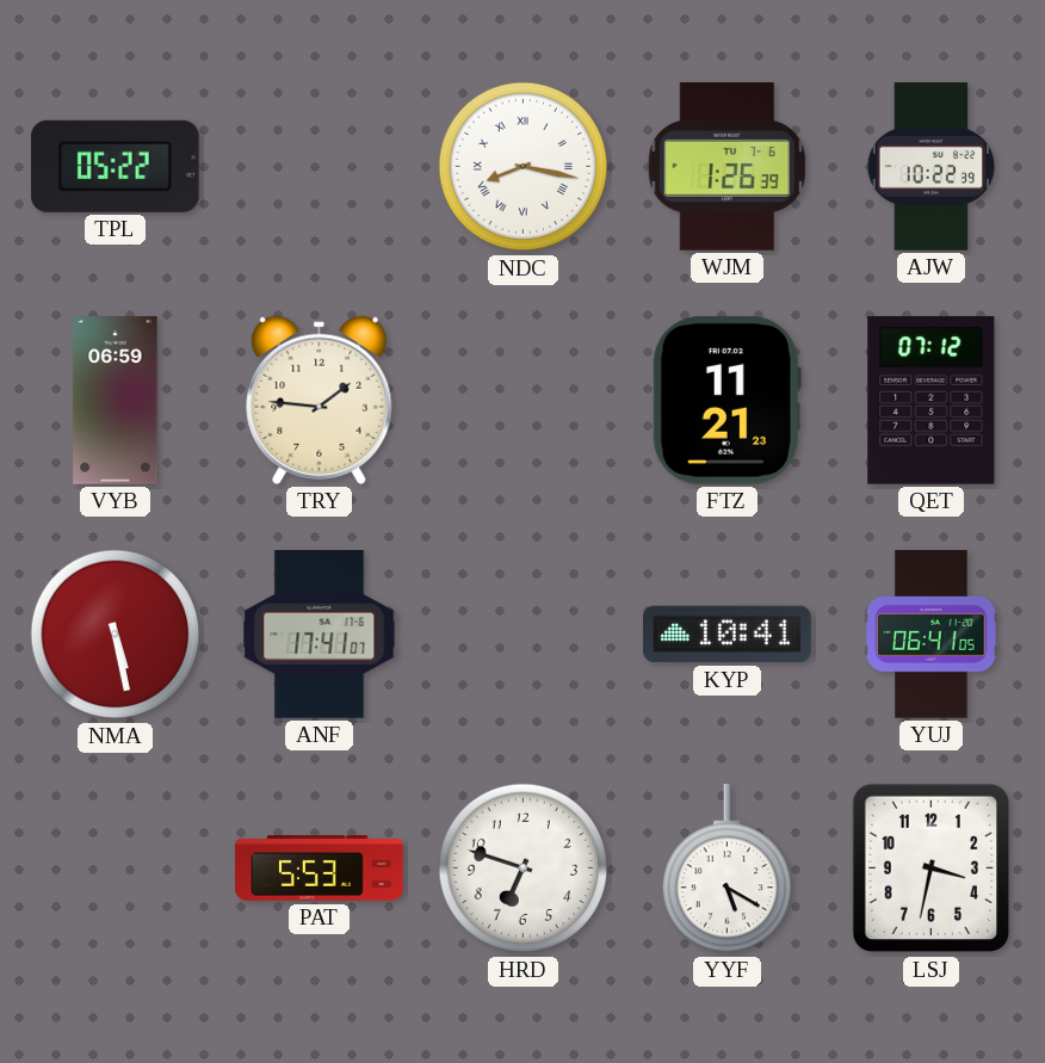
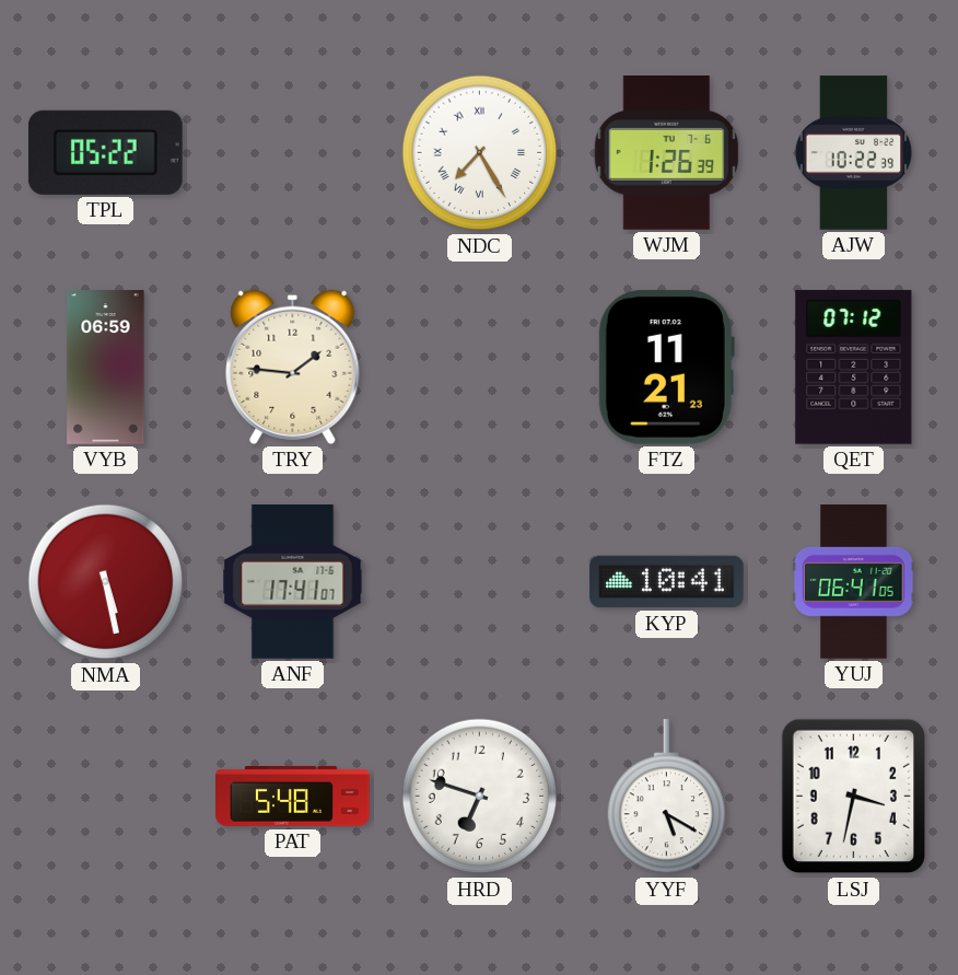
NDC: 8:17 -> 7:25
PAT: 5:53 -> 5:48
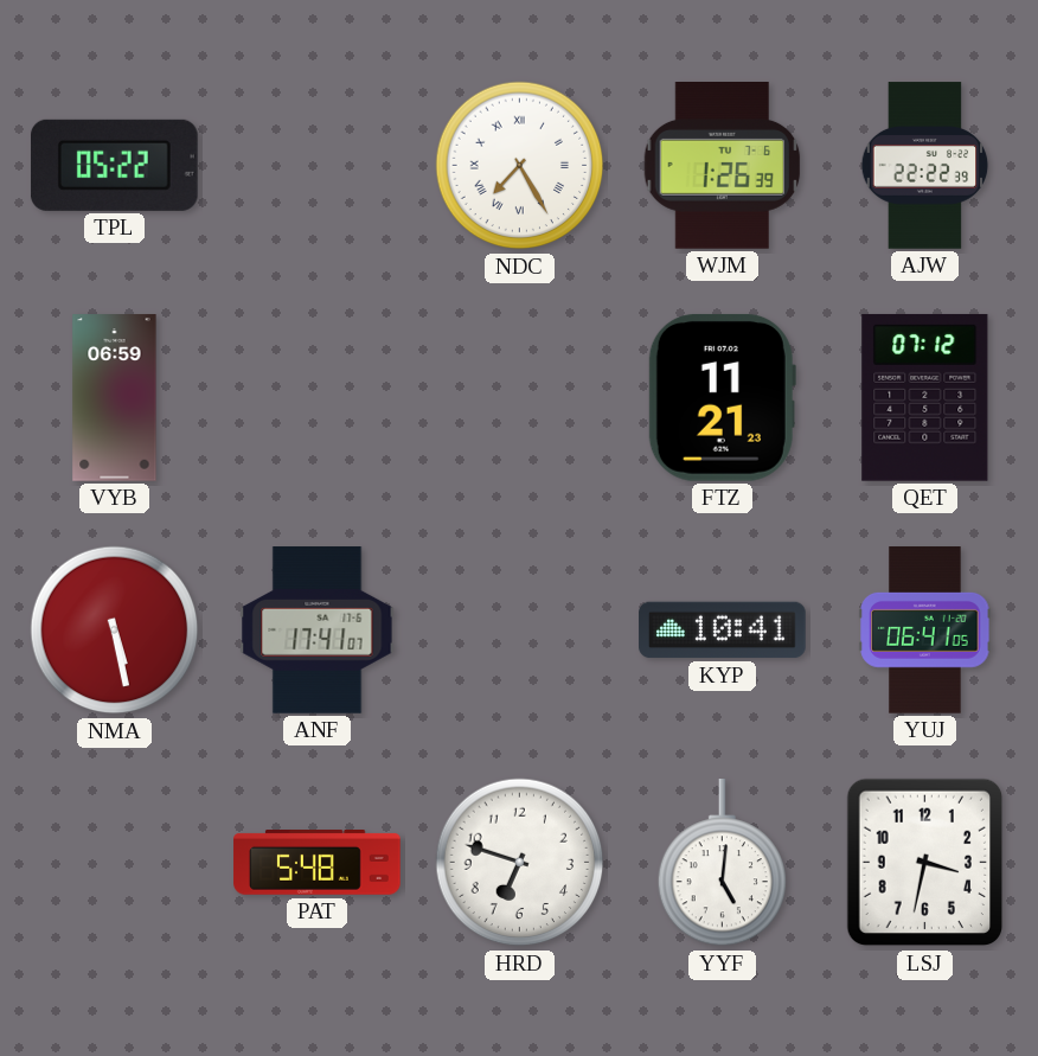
AJW: 10:22 -> 22:22
TRY: 1:46 -> none
YYF: 5:20 -> 5:01
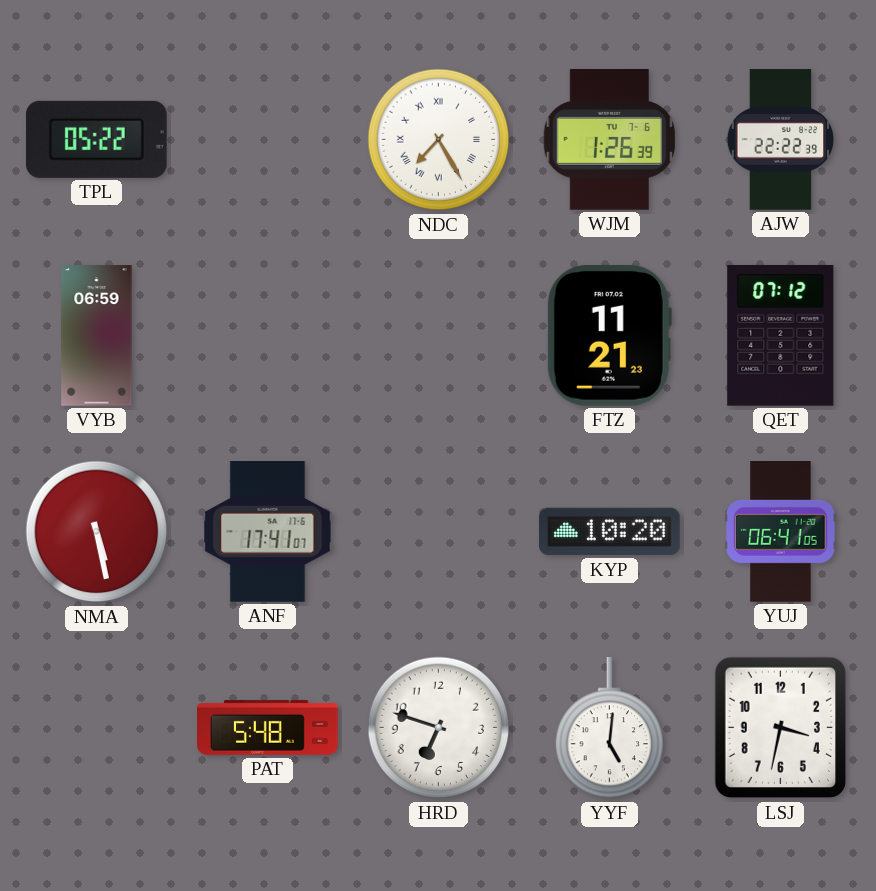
KYP: 10:41 -> 10:20
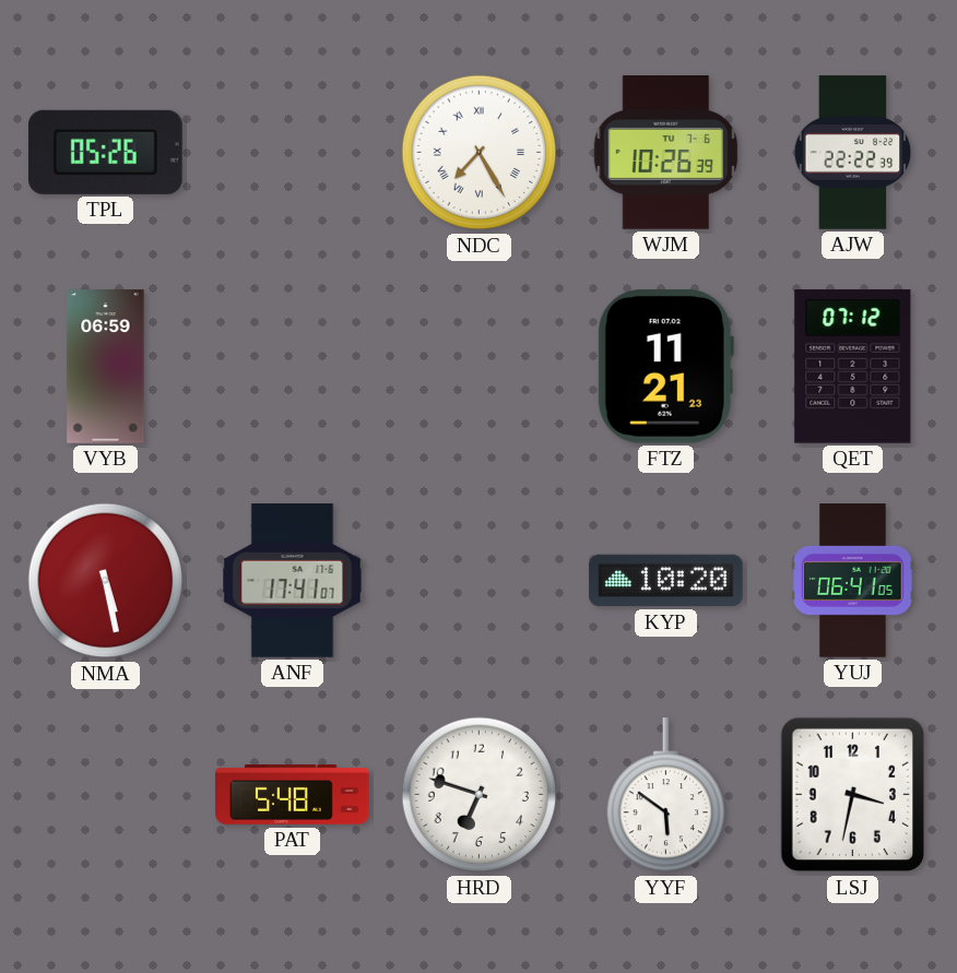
TPL: 05:22 -> 05:26
WJM: 1:26 -> 10:26
YYF: 5:01 -> 5:51
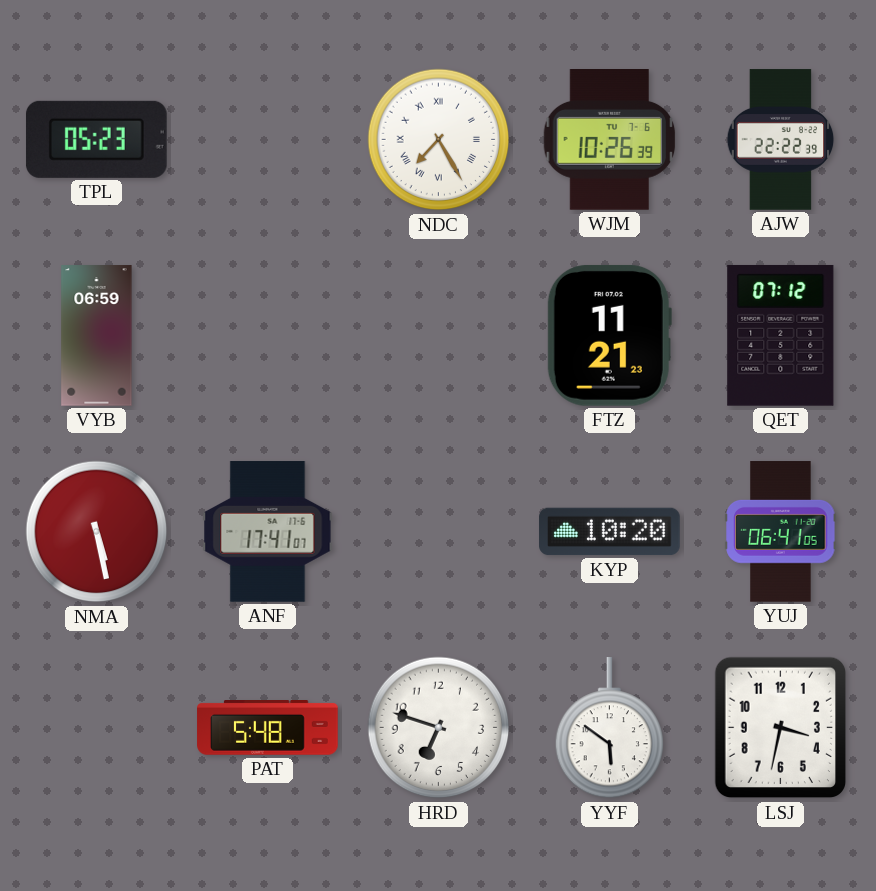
TPL: 05:26 -> 05:23
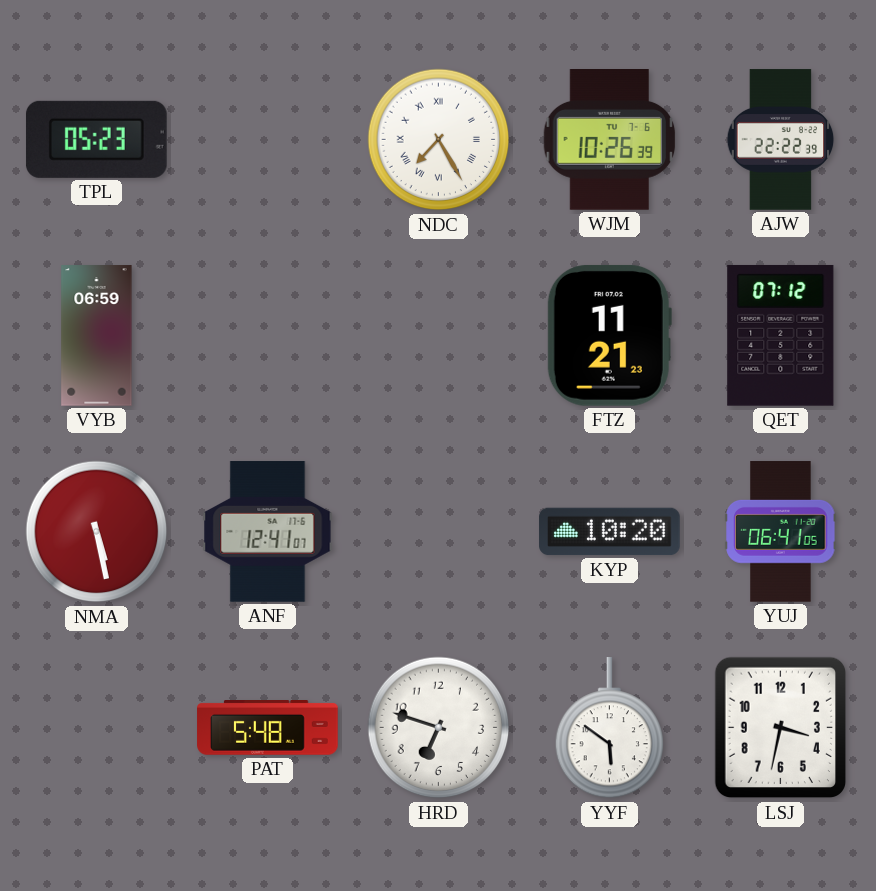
ANF: 17:41 -> 12:41
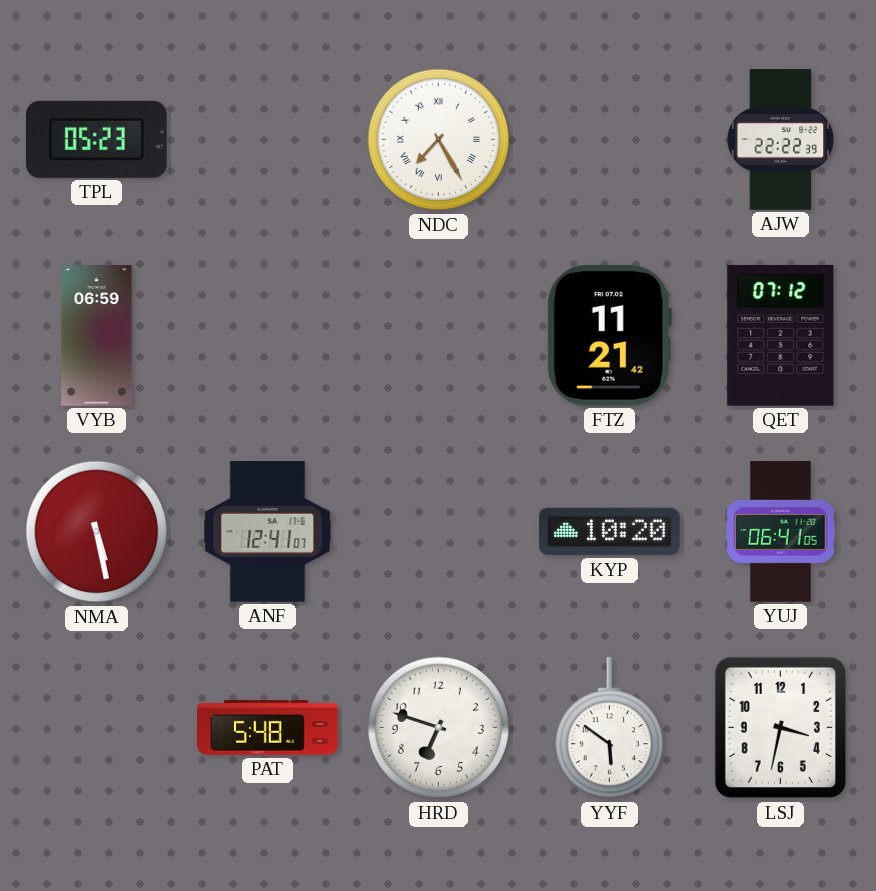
WJM: 10:26 -> none
FTZ: 11:21:23 -> 11:21:42
